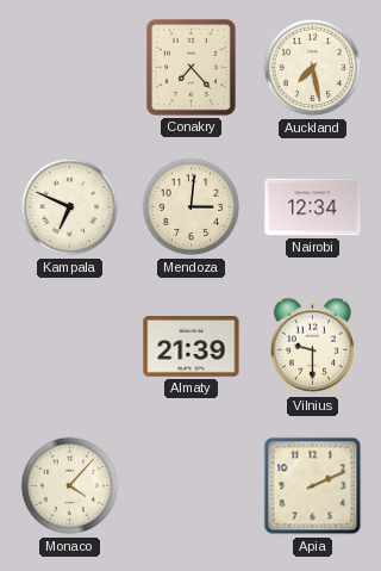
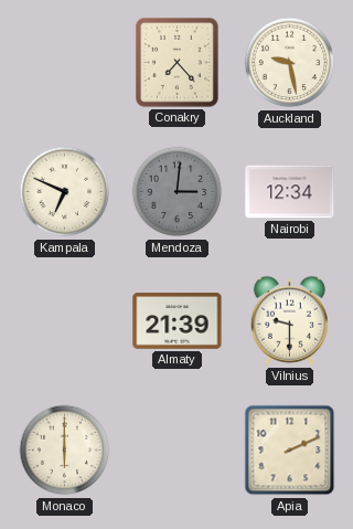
Auckland: 7:28 -> 9:28
Mendoza dial: cream -> grey
Monaco: 4:07 -> 6:00
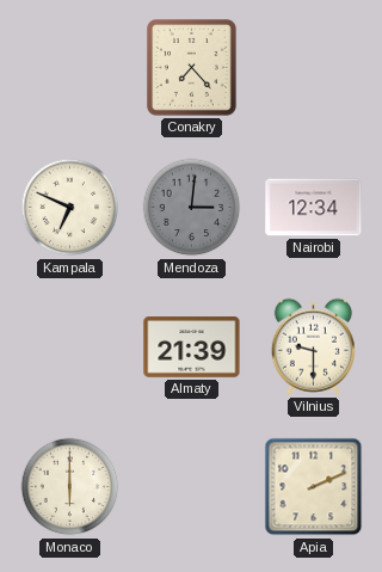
Auckland: 9:28 -> none
